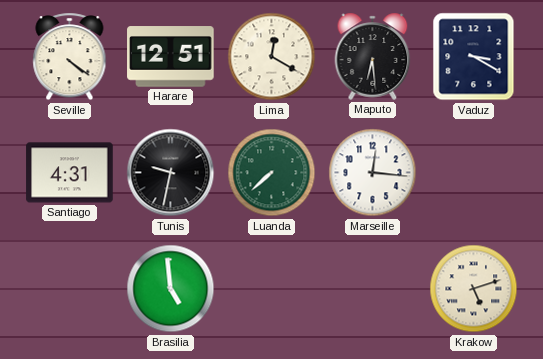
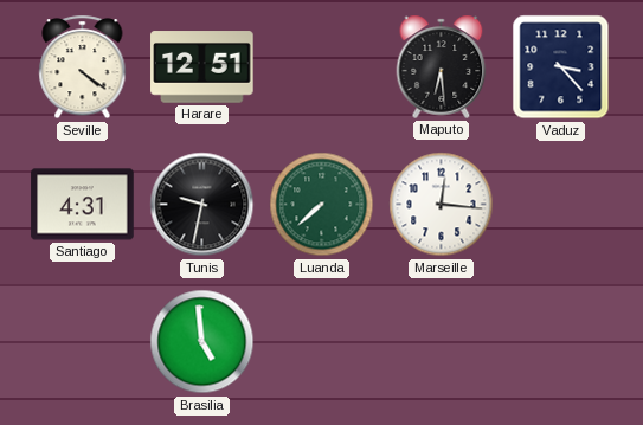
Lima: 12:20 -> none
Vaduz: 3:20 -> 3:23
Krakow: 5:12 -> none
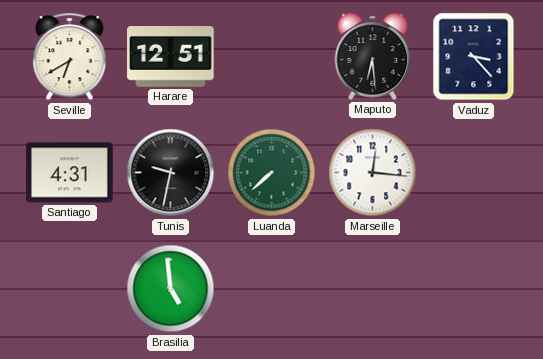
Seville: 4:21 -> 6:40
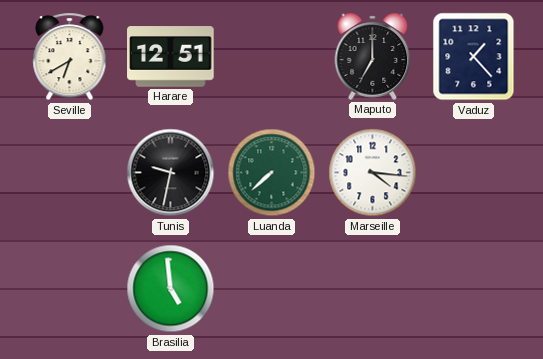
Maputo: 6:29 -> 7:00
Vaduz: 3:23 -> 1:23
Santiago: 4:31 -> none
Marseille: 12:16 -> 4:16
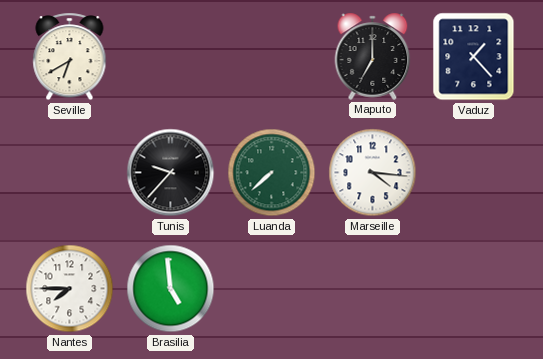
Harare: 12:51 -> none
Tunis: 9:32 -> 9:37
Nantes: none -> 7:45
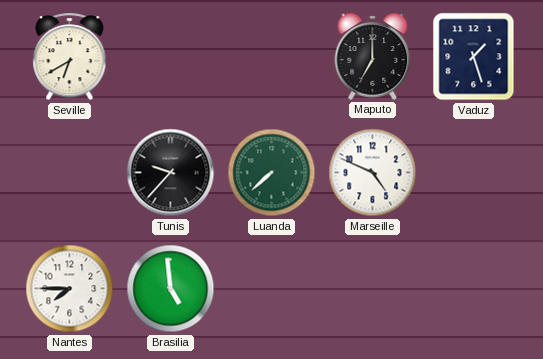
Vaduz: 1:23 -> 1:27
Marseille: 4:16 -> 4:49
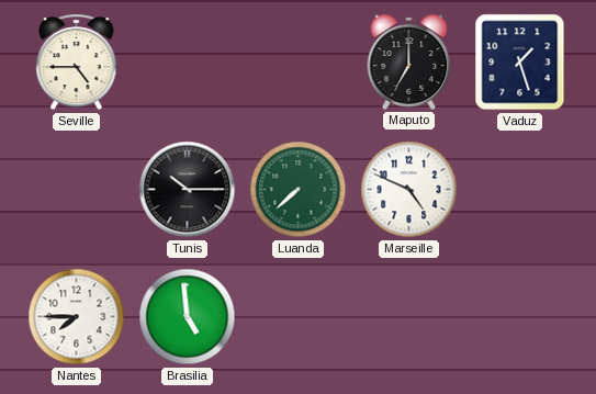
Seville: 6:40 -> 4:45
Tunis: 9:37 -> 10:15
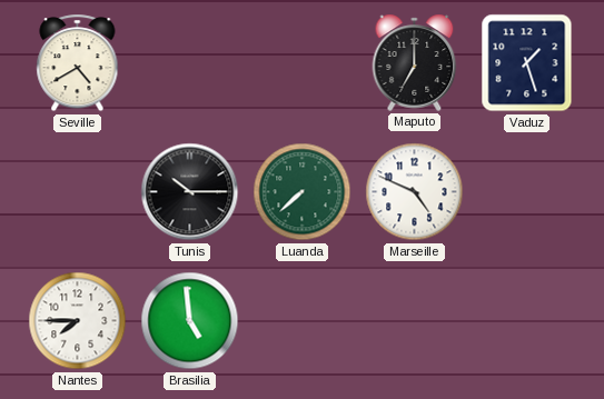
Seville: 4:45 -> 4:40
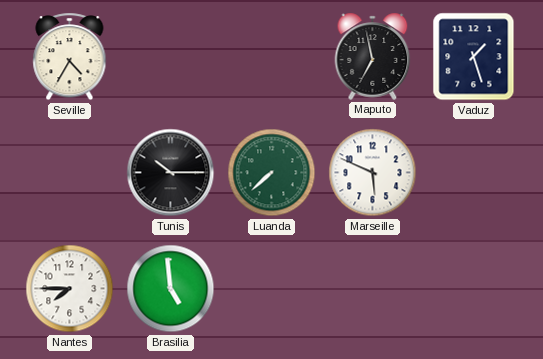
Seville: 4:40 -> 4:35
Maputo: 7:00 -> 6:58
Marseille: 4:49 -> 5:49
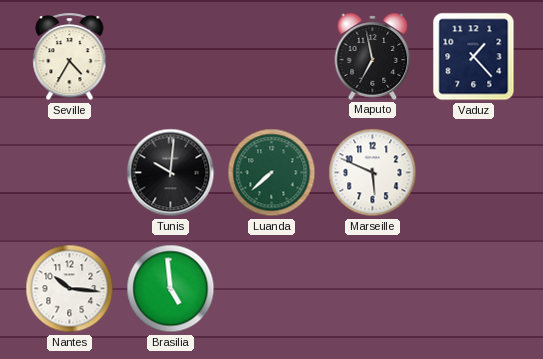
Vaduz: 1:27 -> 1:23
Tunis: 10:15 -> 10:01
Nantes: 7:45 -> 10:16
